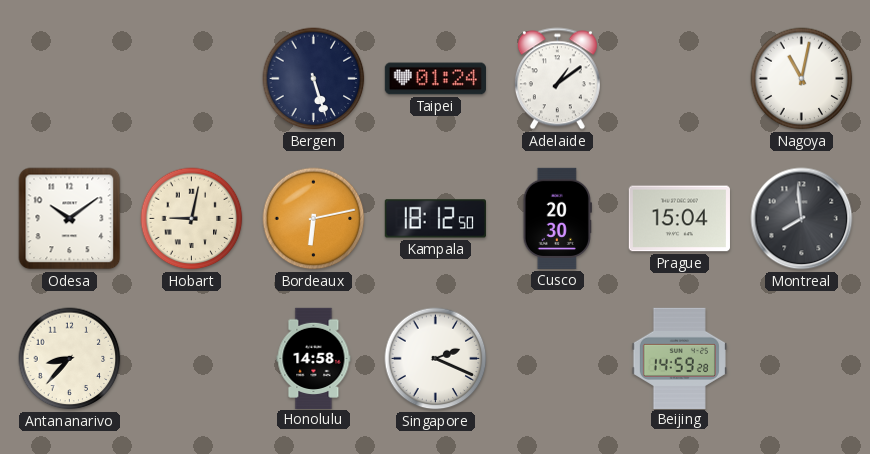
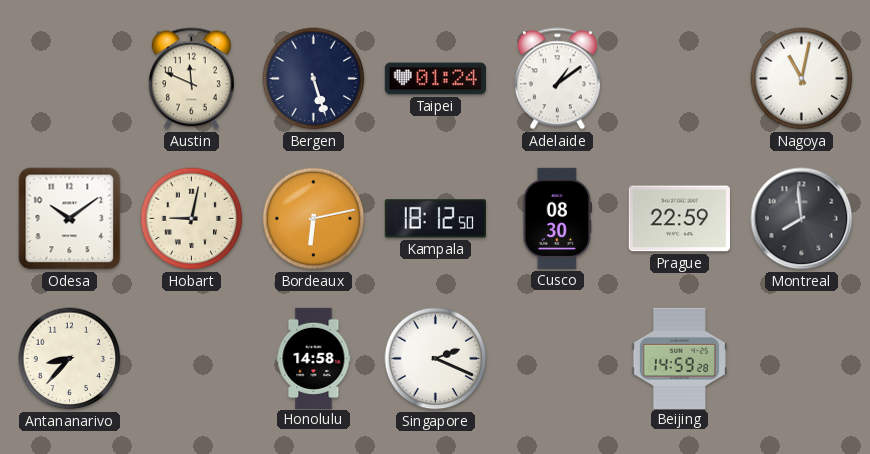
Austin: none -> 11:49
Cusco: 20:30 -> 08:30
Prague: 15:04 -> 22:59
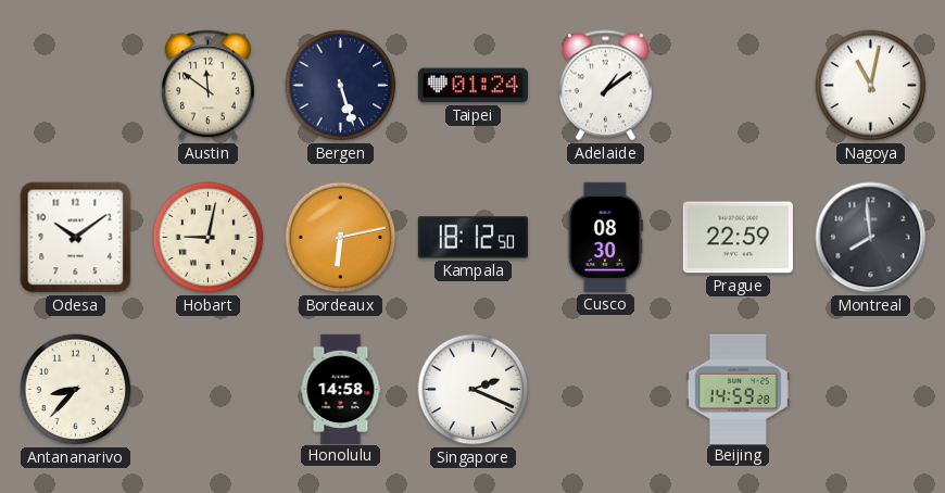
Austin: 11:49 -> 11:51
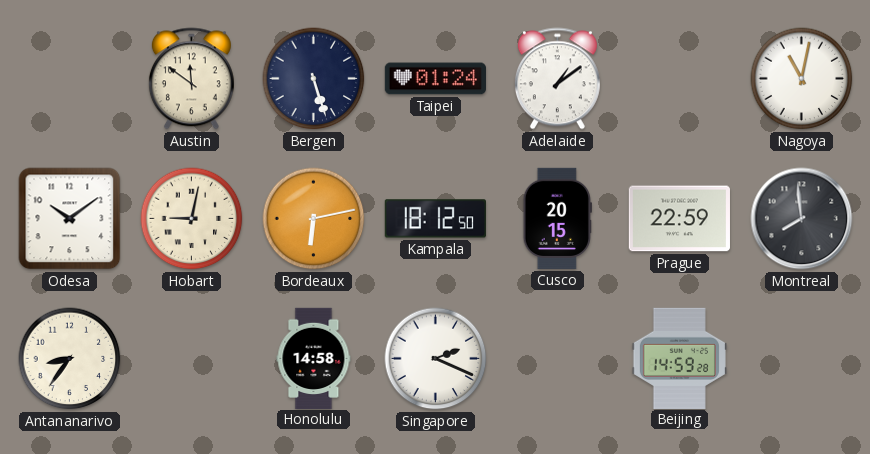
Cusco: 08:30 -> 20:15
Antananarivo: 8:37 -> 8:36
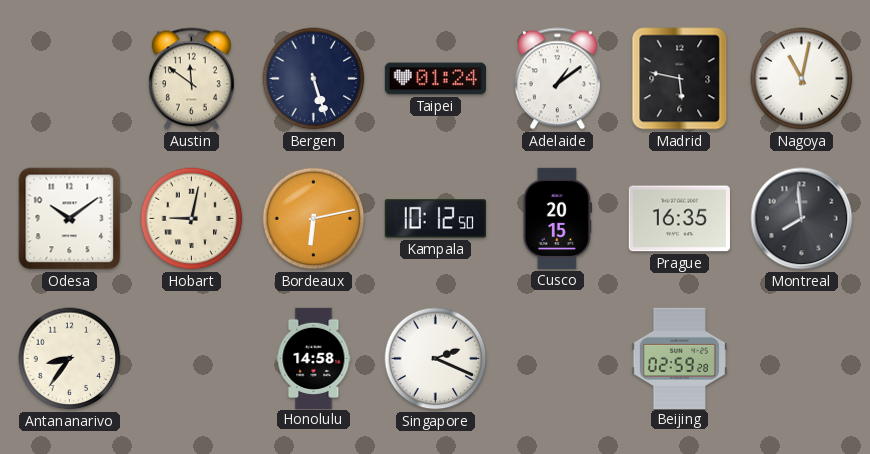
Madrid: none -> 5:47
Kampala: 18:12 -> 10:12
Prague: 22:59 -> 16:35
Beijing: 14:59 -> 02:59
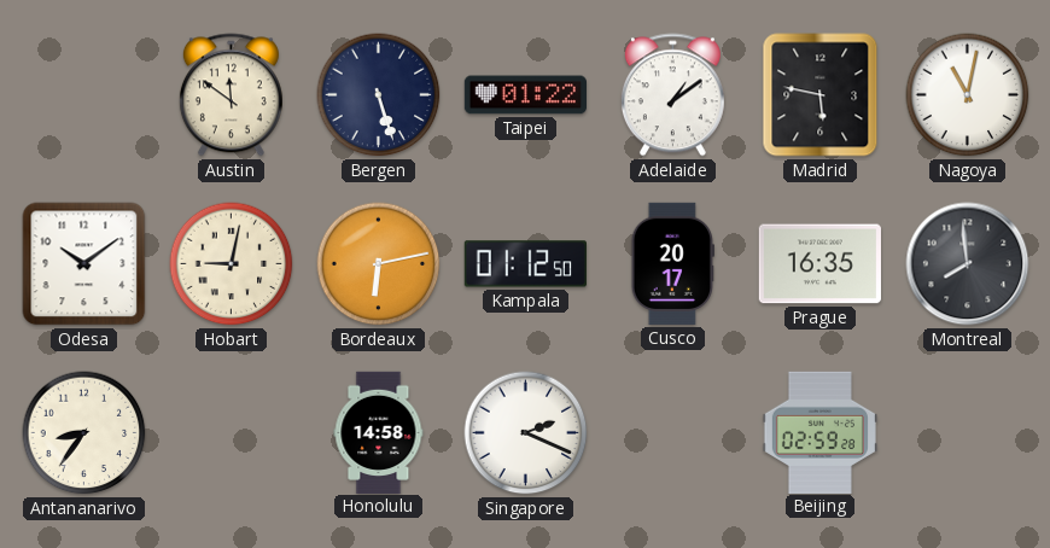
Taipei: 01:24 -> 01:22
Kampala: 10:12 -> 01:12
Cusco: 20:15 -> 20:17
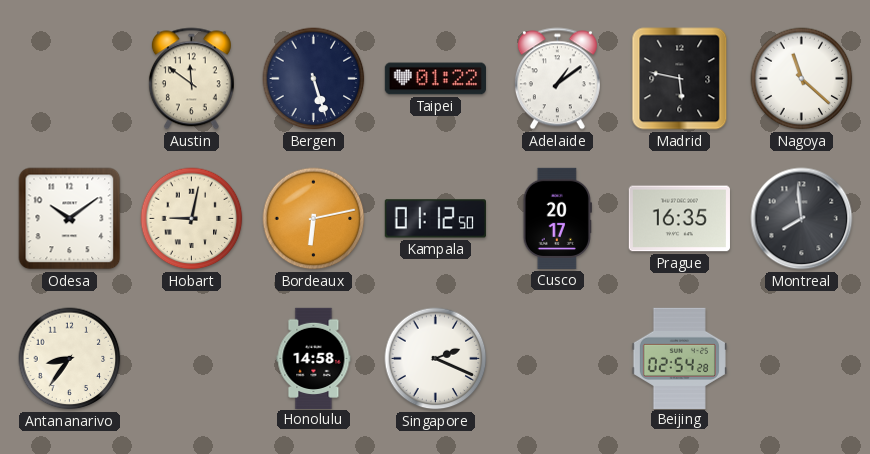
Nagoya: 11:02 -> 11:22
Beijing: 02:59 -> 02:54
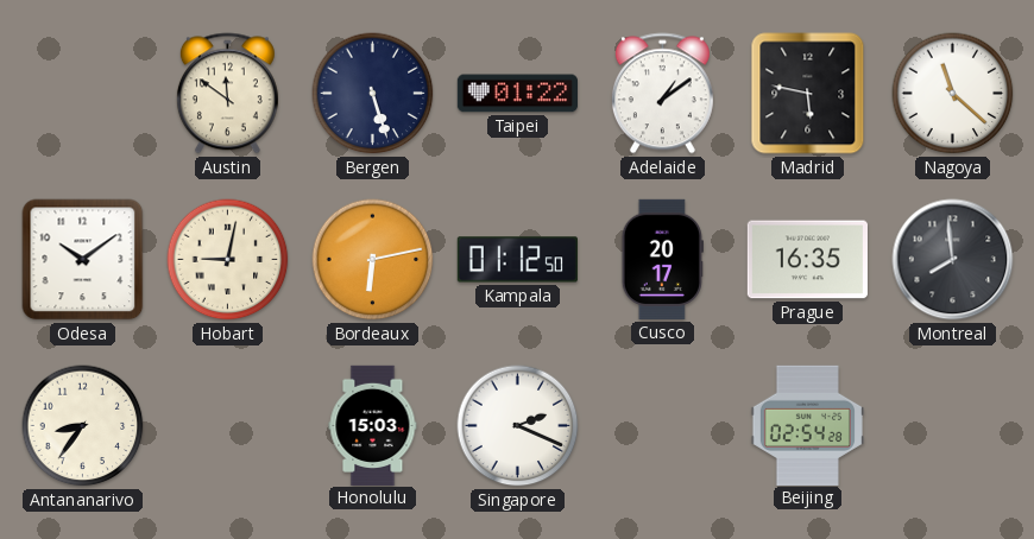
Honolulu: 14:58 -> 15:03
